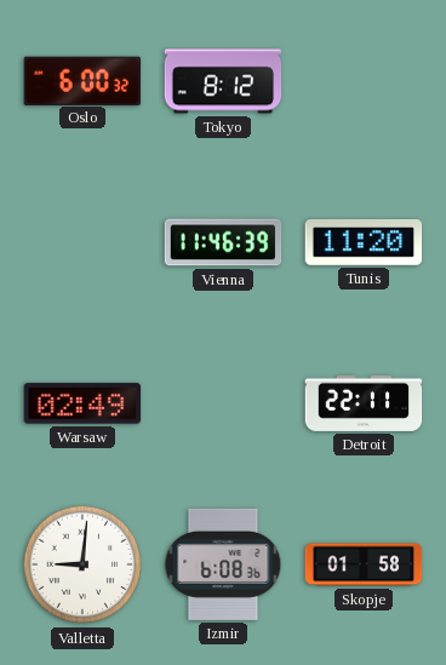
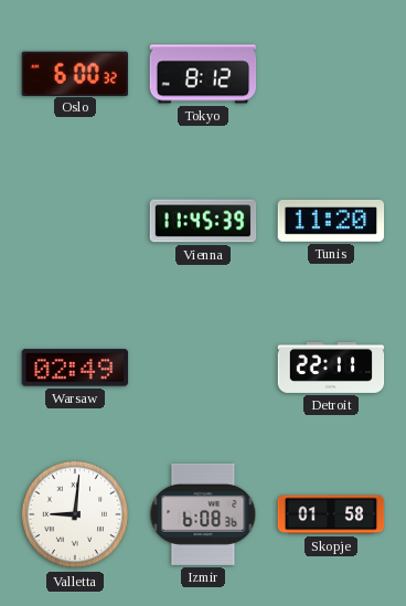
Vienna: 11:46 -> 11:45
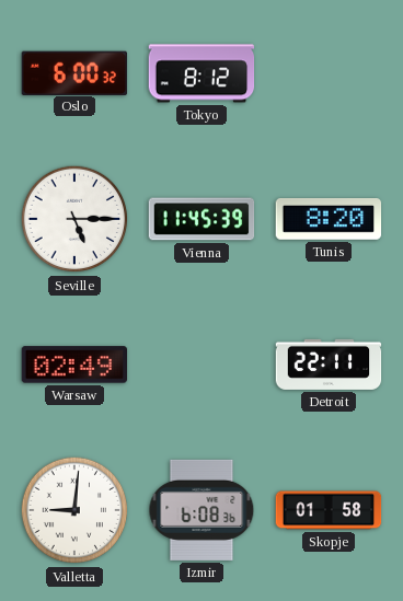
Seville: none -> 5:15
Tunis: 11:20 -> 8:20
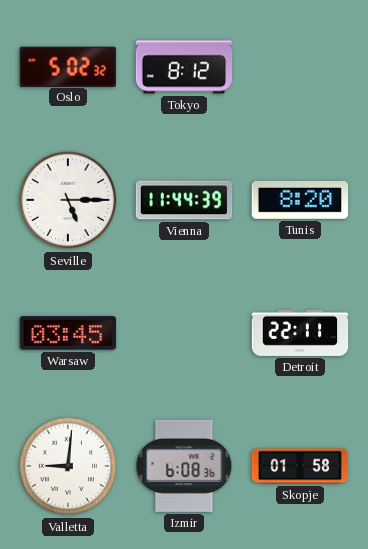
Oslo: 6:00 -> 5:02
Vienna: 11:45 -> 11:44
Warsaw: 02:49 -> 03:45
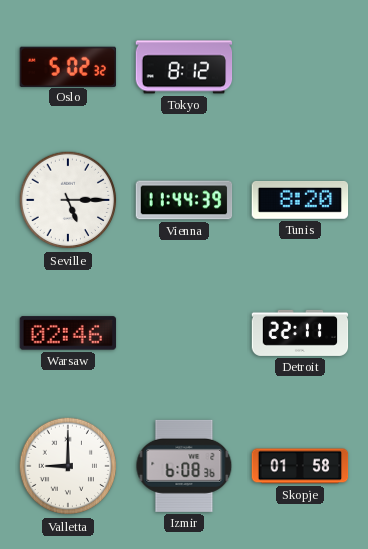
Warsaw: 03:45 -> 02:46
Valletta: 9:01 -> 9:00
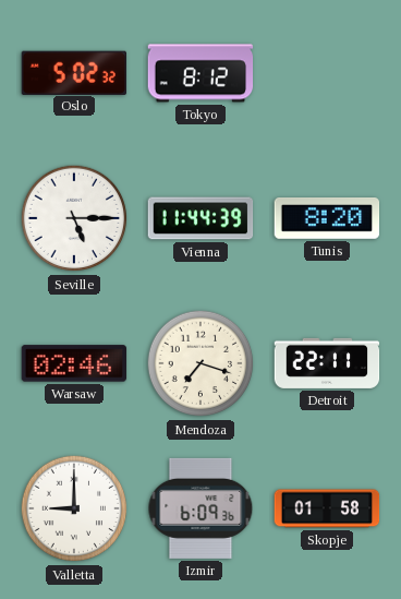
Mendoza: none -> 7:18
Izmir: 6:08 -> 6:09
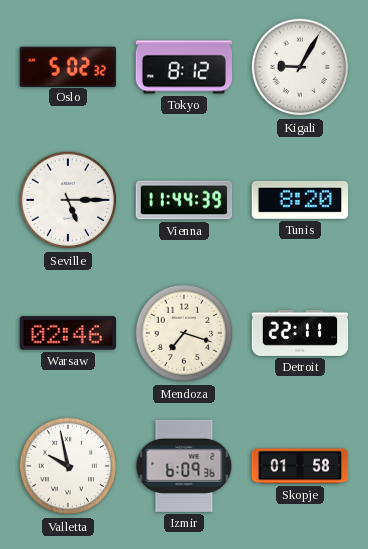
Kigali: none -> 9:05
Valletta: 9:00 -> 9:58
